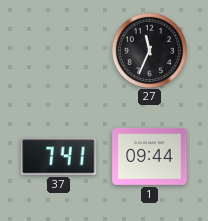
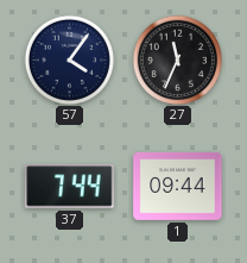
57: none -> 4:06
37: 7:41 -> 7:44
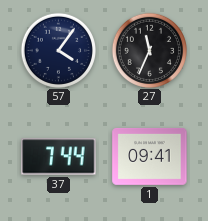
1: 09:44 -> 09:41
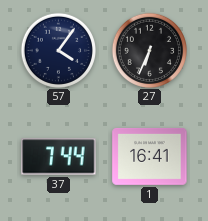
27: 11:34 -> 6:34
1: 09:41 -> 16:41
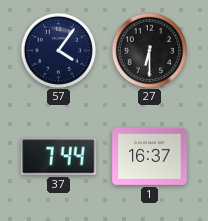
27: 6:34 -> 6:30
1: 16:41 -> 16:37
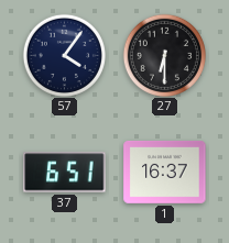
37: 7:44 -> 6:51
